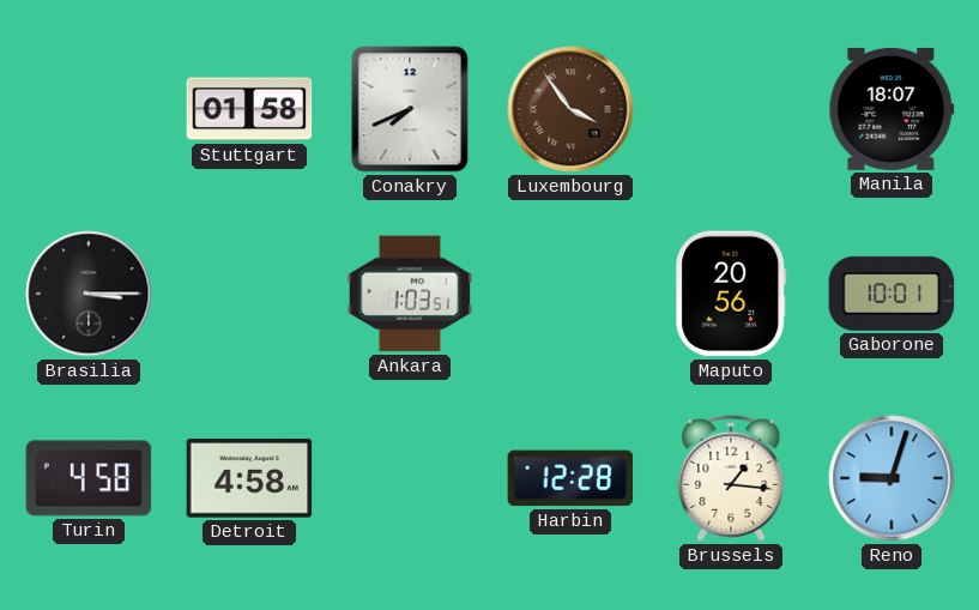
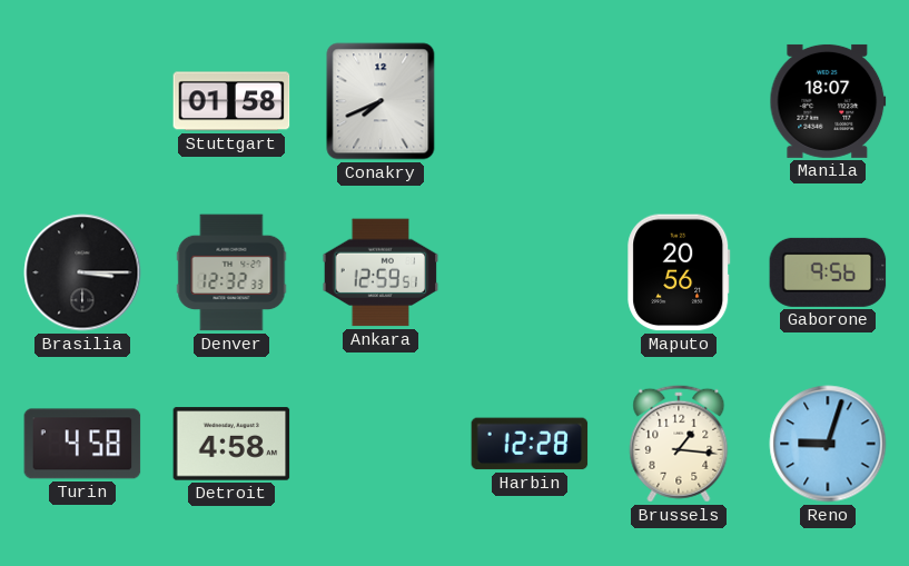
Luxembourg: 3:54 -> none
Denver: none -> 12:32
Ankara: 1:03 -> 12:59
Gaborone: 10:01 -> 9:56
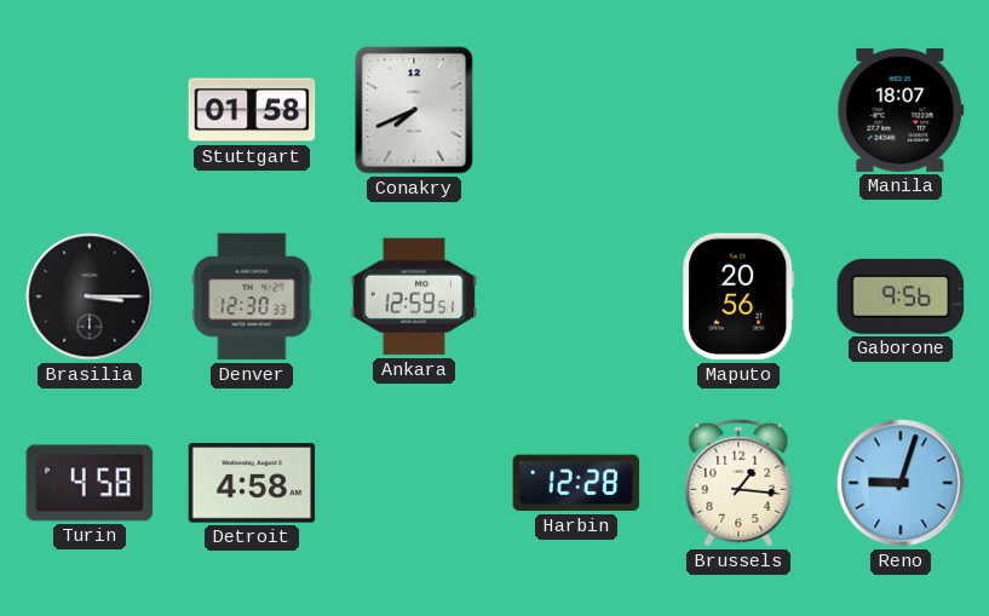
Denver: 12:32 -> 12:30
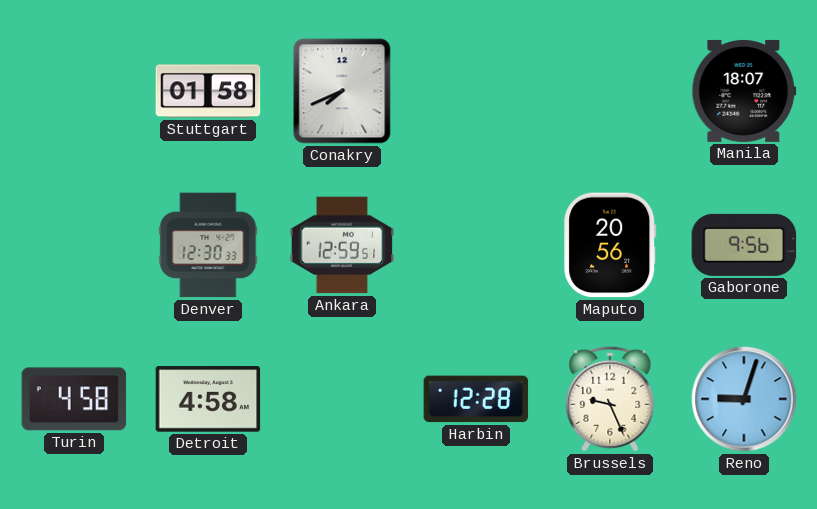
Brasilia: 3:15 -> none
Brussels: 1:16 -> 9:26
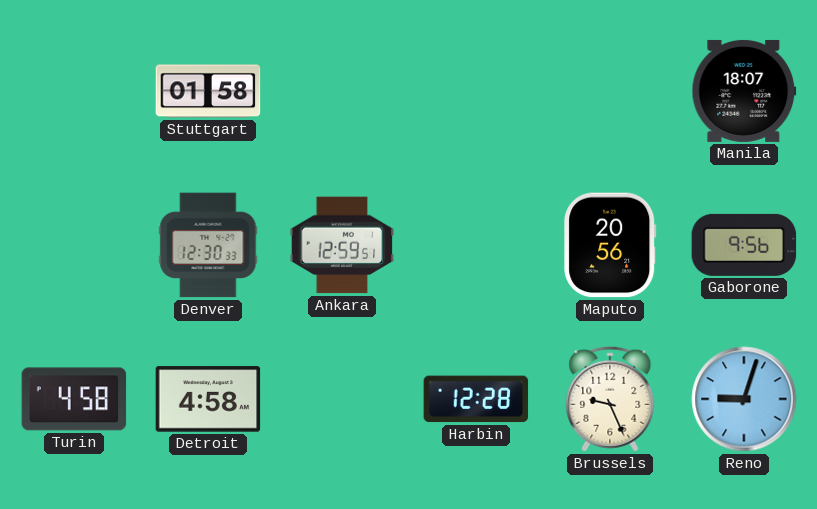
Conakry: 7:41 -> none
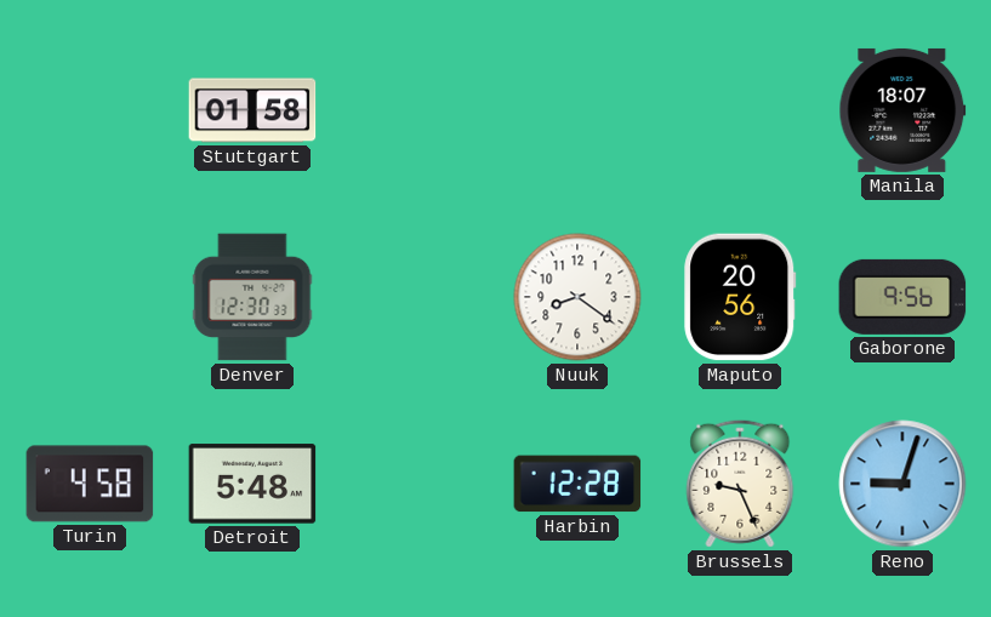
Ankara: 12:59 -> none
Nuuk: none -> 8:21
Detroit: 4:58 -> 5:48
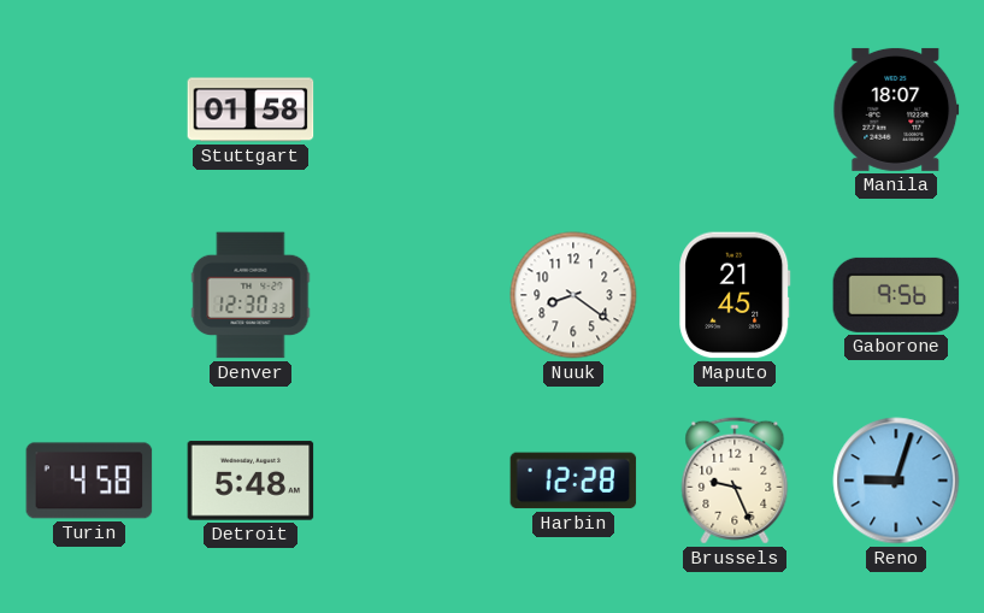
Maputo: 20:56 -> 21:45
